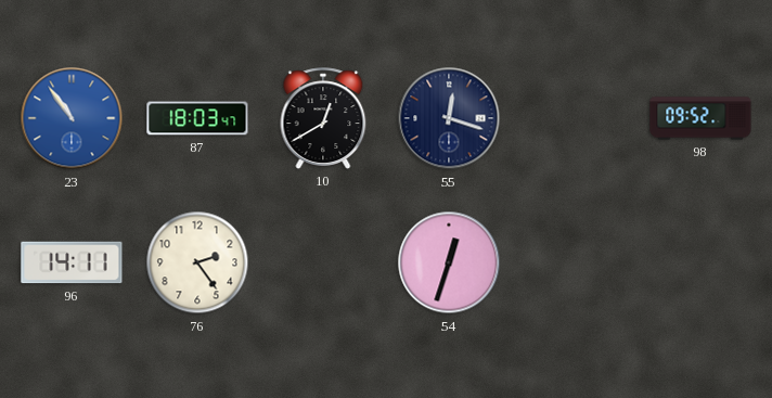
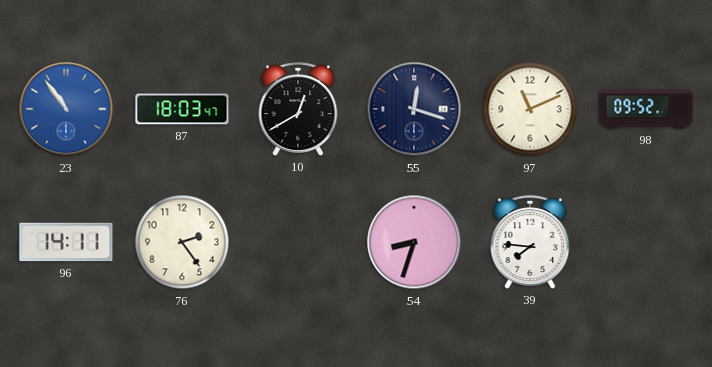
97: none -> 11:11
54: 12:33 -> 8:33
39: none -> 7:46
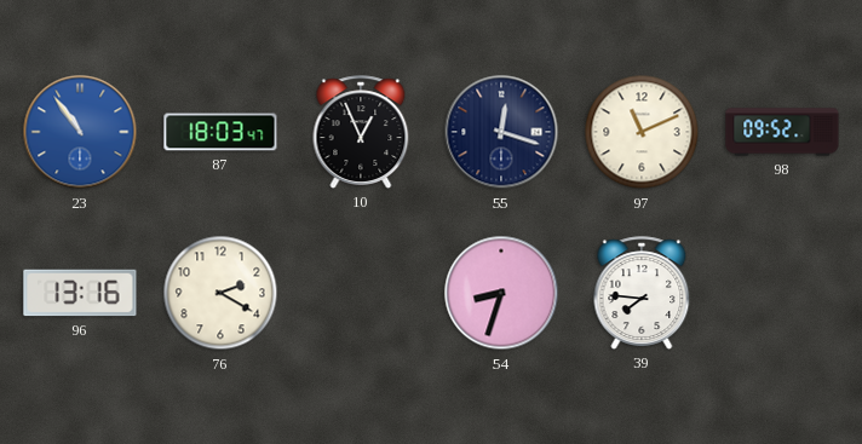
10: 12:40 -> 12:56
96: 14:11 -> 13:16
76: 2:24 -> 2:20
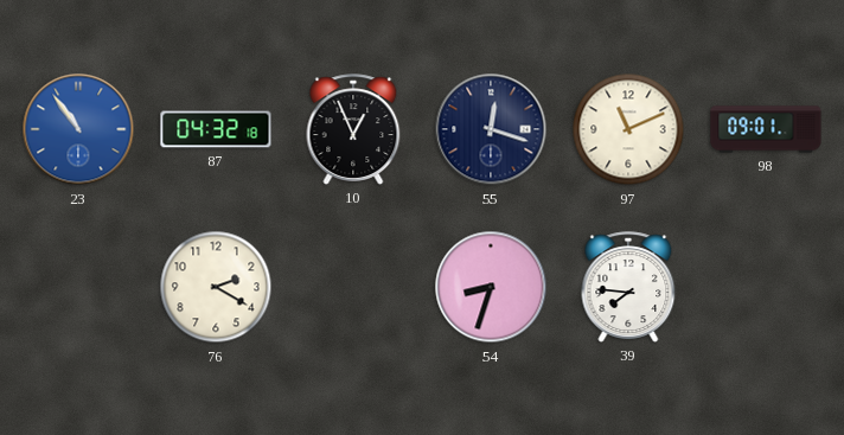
87: 18:03 -> 04:32
98: 09:52 -> 09:01
96: 13:16 -> none
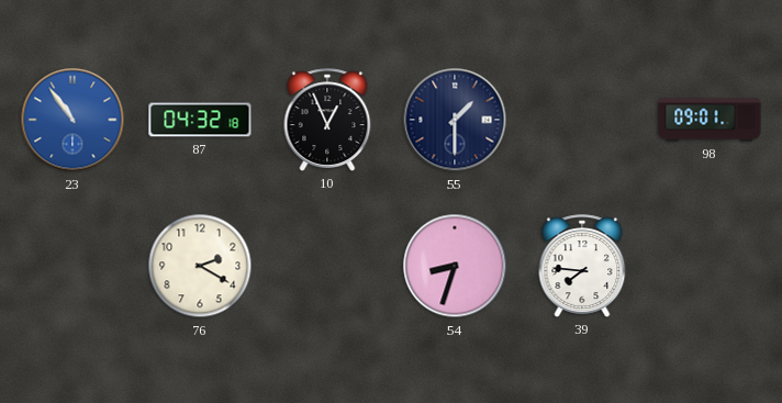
55: 12:18 -> 1:30
97: 11:11 -> none
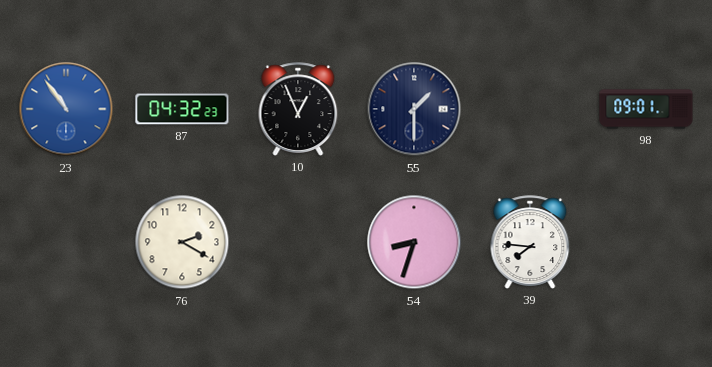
87: 04:32:18 -> 04:32:23
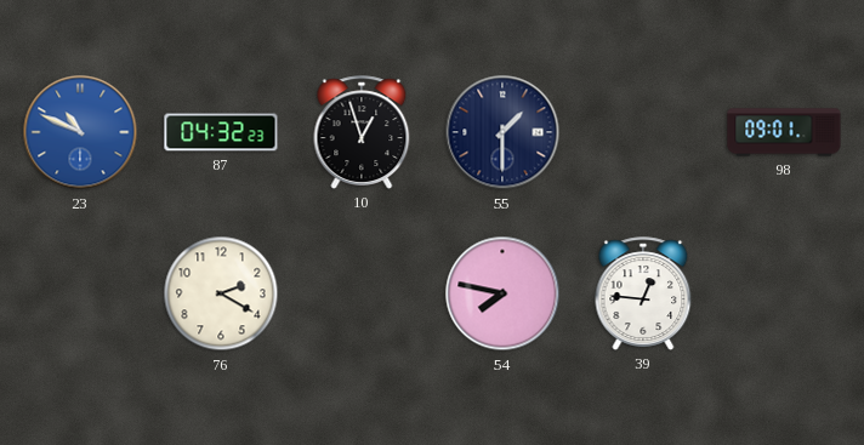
23: 10:54 -> 10:49
10: 12:56 -> 12:57
54: 8:33 -> 7:47
39: 7:46 -> 12:46
